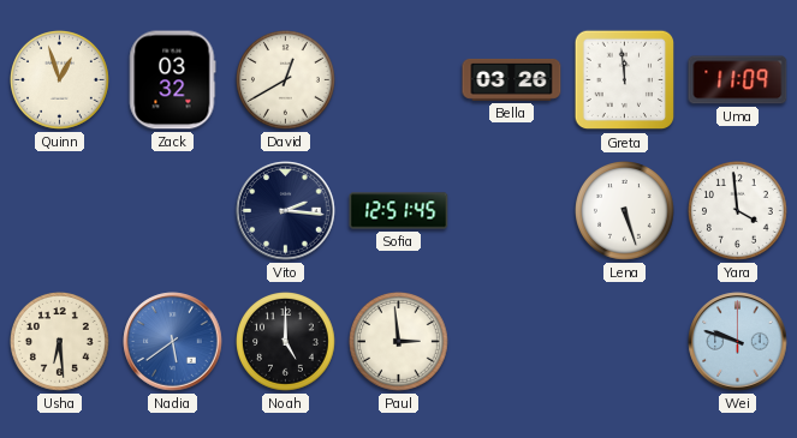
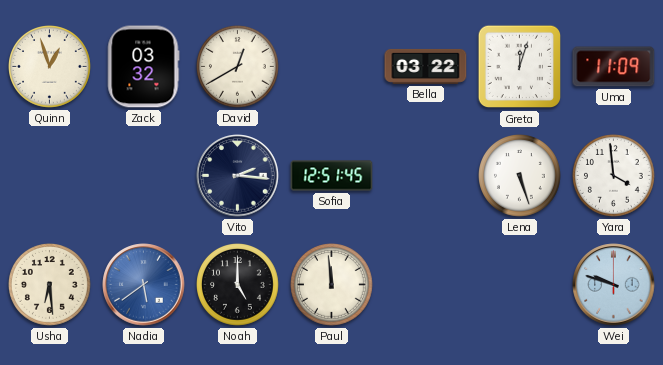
Bella: 03:26 -> 03:22
Greta: 11:59 -> 12:03
Paul: 2:59 -> 11:59
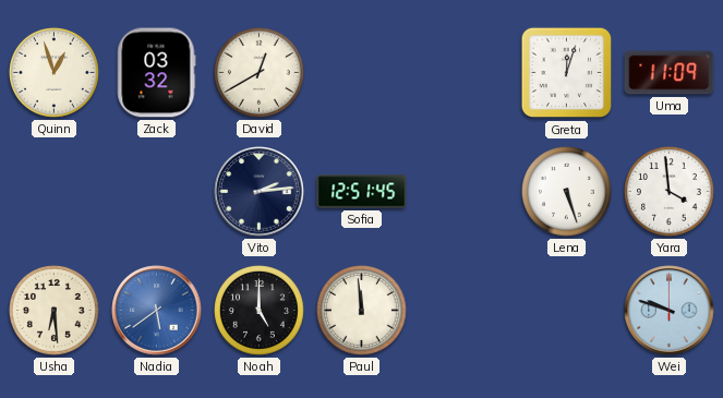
Bella: 03:22 -> none
Vito: 2:16 -> 2:14
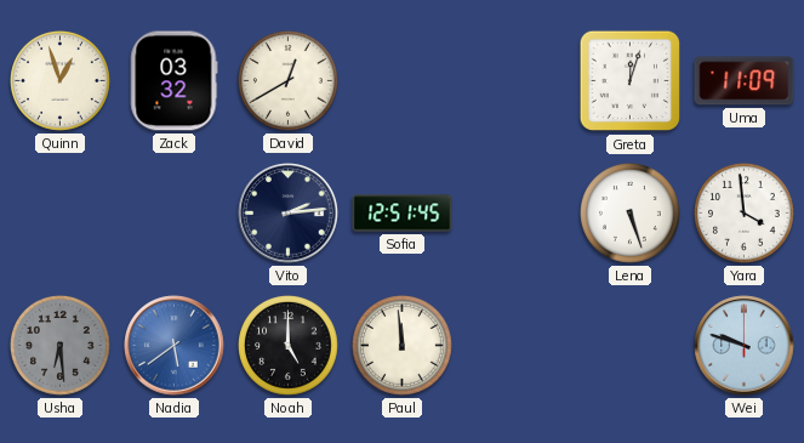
Usha dial: cream -> grey
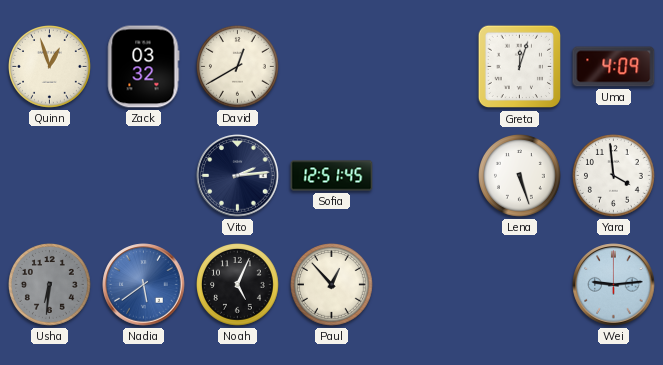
Uma: 11:09 -> 4:09
Usha: 6:29 -> 6:31
Noah: 5:00 -> 5:04
Paul: 11:59 -> 12:53
Wei: 9:48 -> 9:14
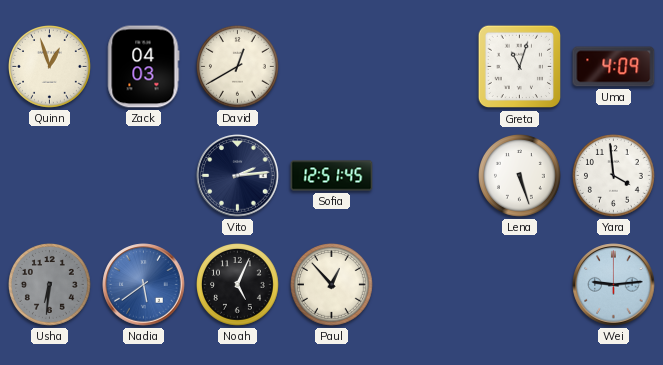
Zack: 03:32 -> 04:03
Greta: 12:03 -> 11:03
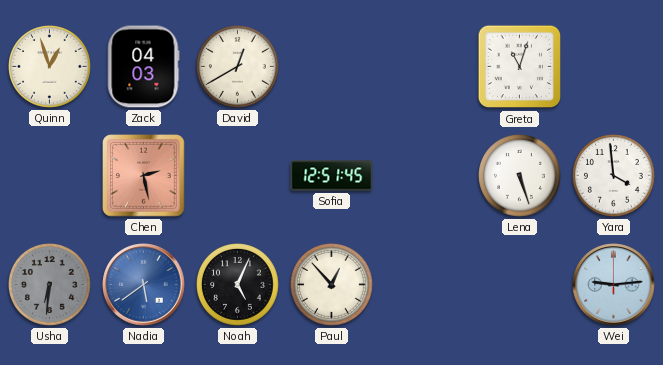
Uma: 4:09 -> none
Chen: none -> 2:28
Vito: 2:14 -> none
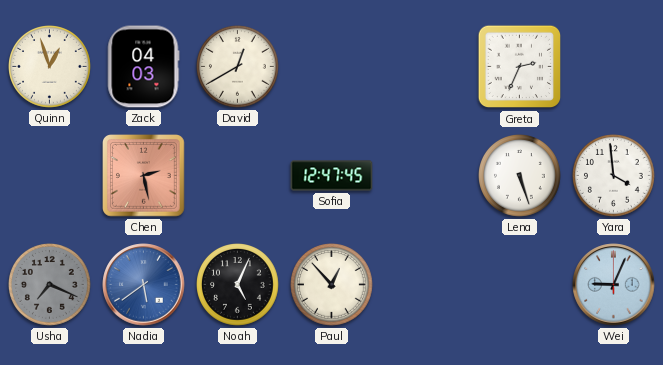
Greta: 11:03 -> 2:34
Sofia: 12:51 -> 12:47
Usha: 6:31 -> 7:19
Wei: 9:14 -> 9:04
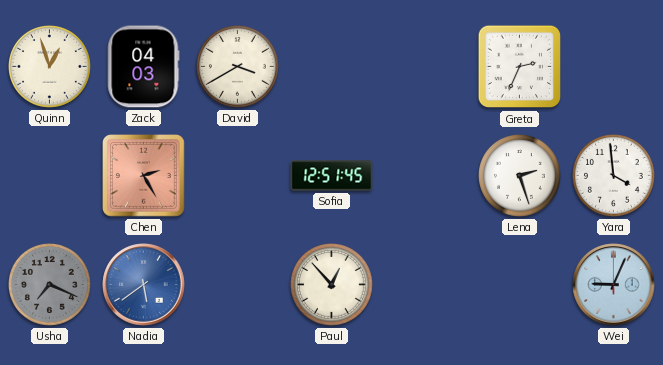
David: 12:40 -> 3:40
Chen: 2:28 -> 2:25
Sofia: 12:47 -> 12:51
Lena: 5:27 -> 2:27
Noah: 5:04 -> none
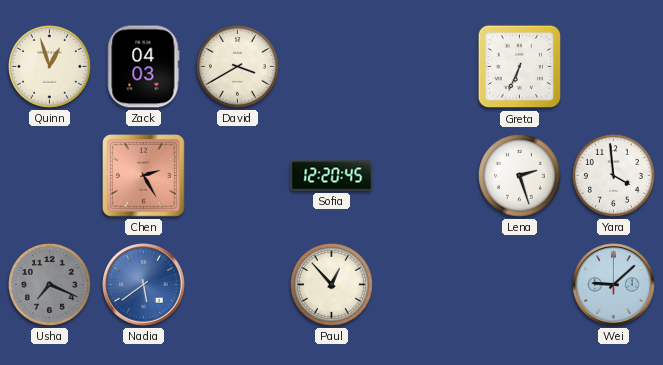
Greta: 2:34 -> 6:34
Sofia: 12:51 -> 12:20
Wei: 9:04 -> 9:08
